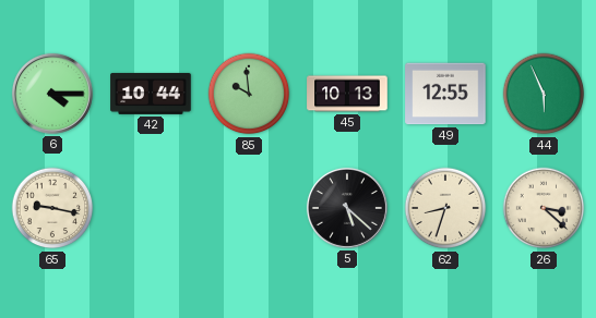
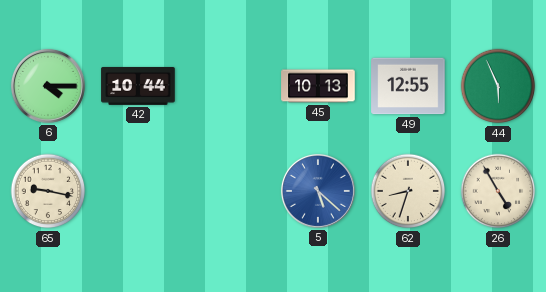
85: 9:59 -> none
5 dial: black -> blue
26: 3:22 -> 4:55
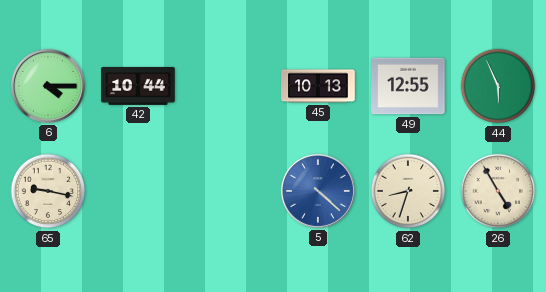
5: 5:22 -> 4:22
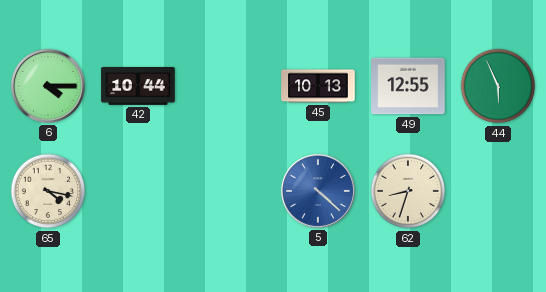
65: 9:17 -> 4:17
26: 4:55 -> none
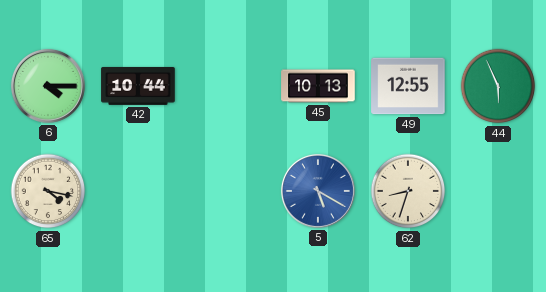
5: 4:22 -> 5:20
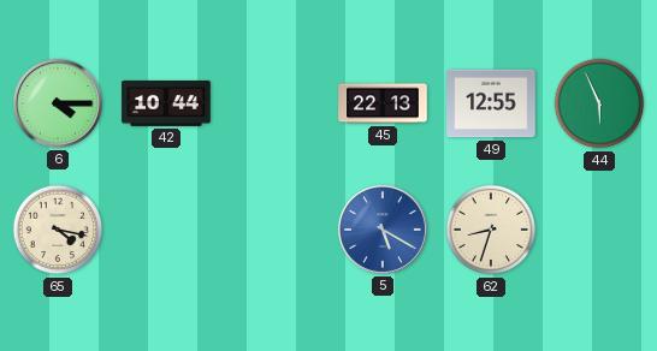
45: 10:13 -> 22:13
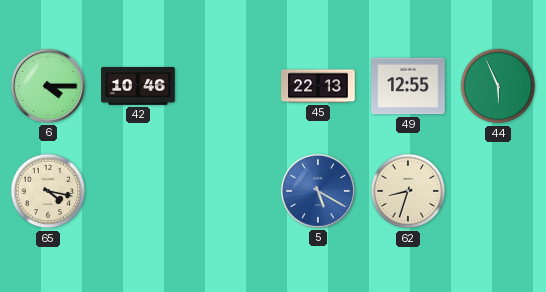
42: 10:44 -> 10:46
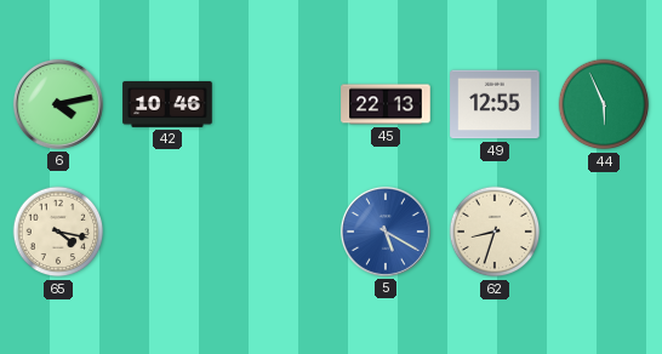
6: 4:15 -> 4:13
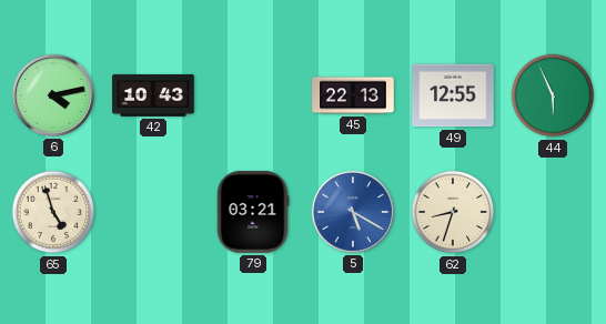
42: 10:46 -> 10:43
65: 4:17 -> 4:57
79: none -> 03:21
